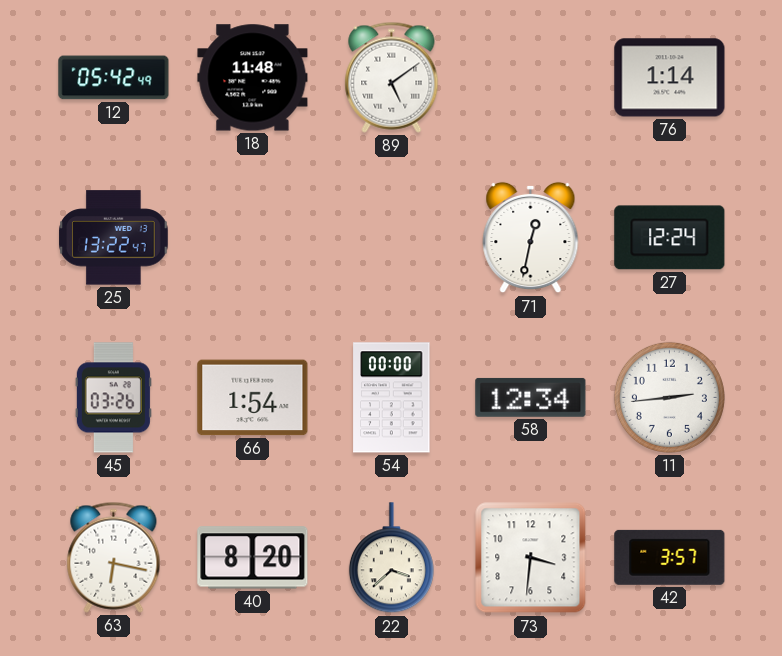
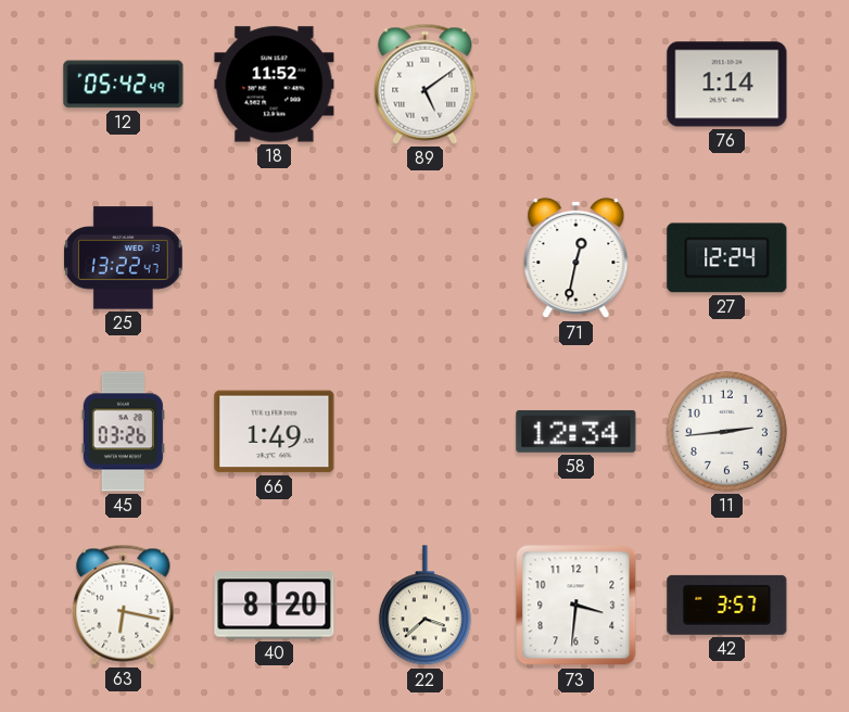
18: 11:48 -> 11:52
66: 1:54 -> 1:49
54: 00:00 -> none
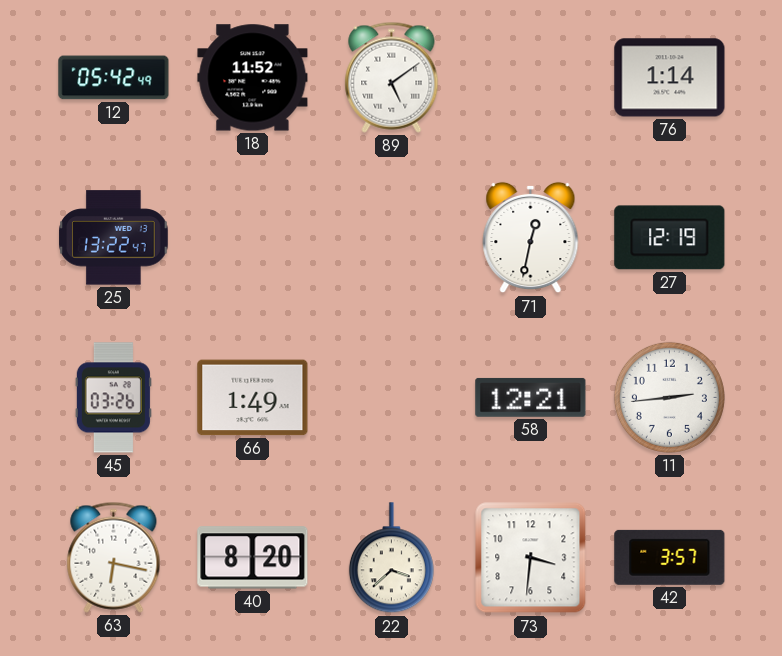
27: 12:24 -> 12:19
58: 12:34 -> 12:21
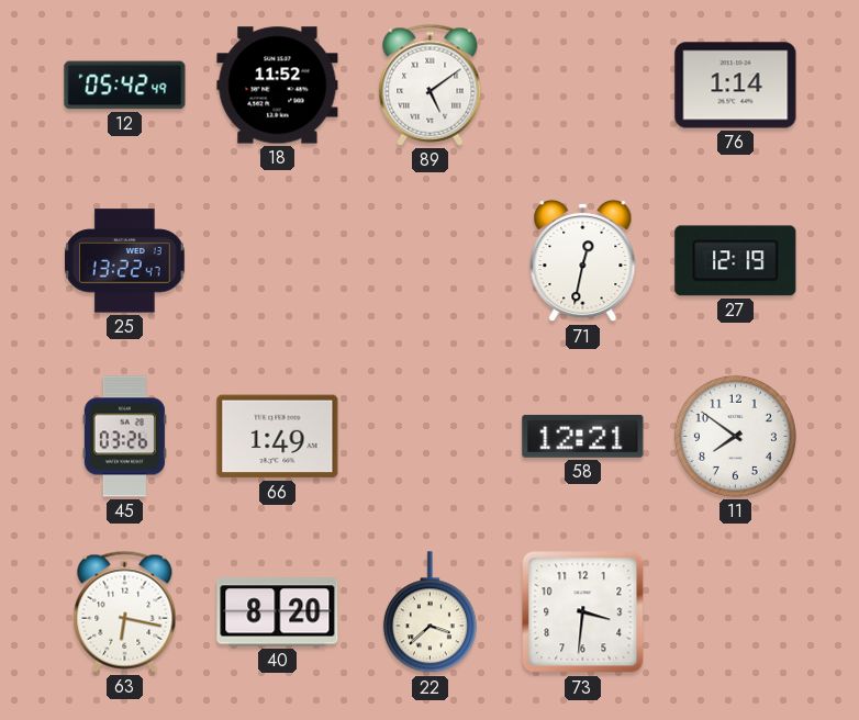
11: 2:44 -> 7:51
42: 3:57 -> none
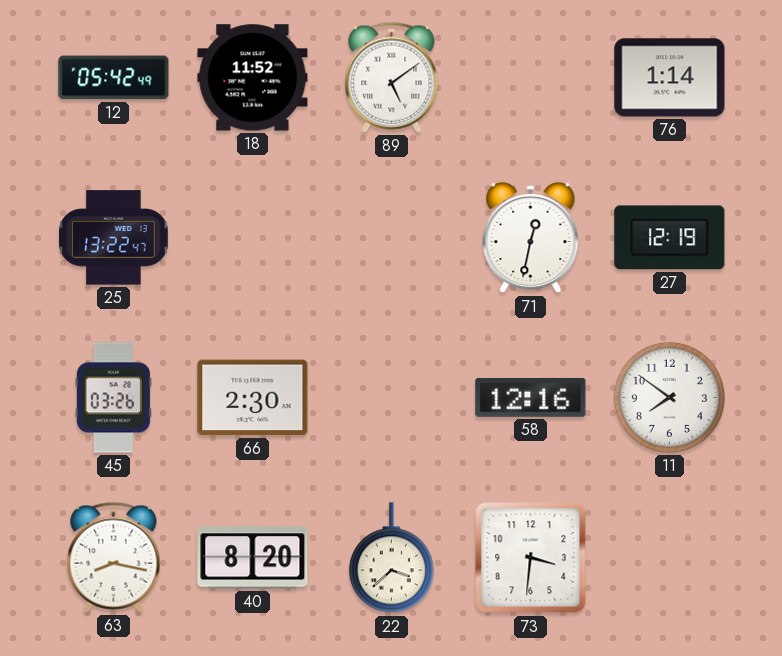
66: 1:49 -> 2:30
58: 12:21 -> 12:16
63: 6:17 -> 8:17
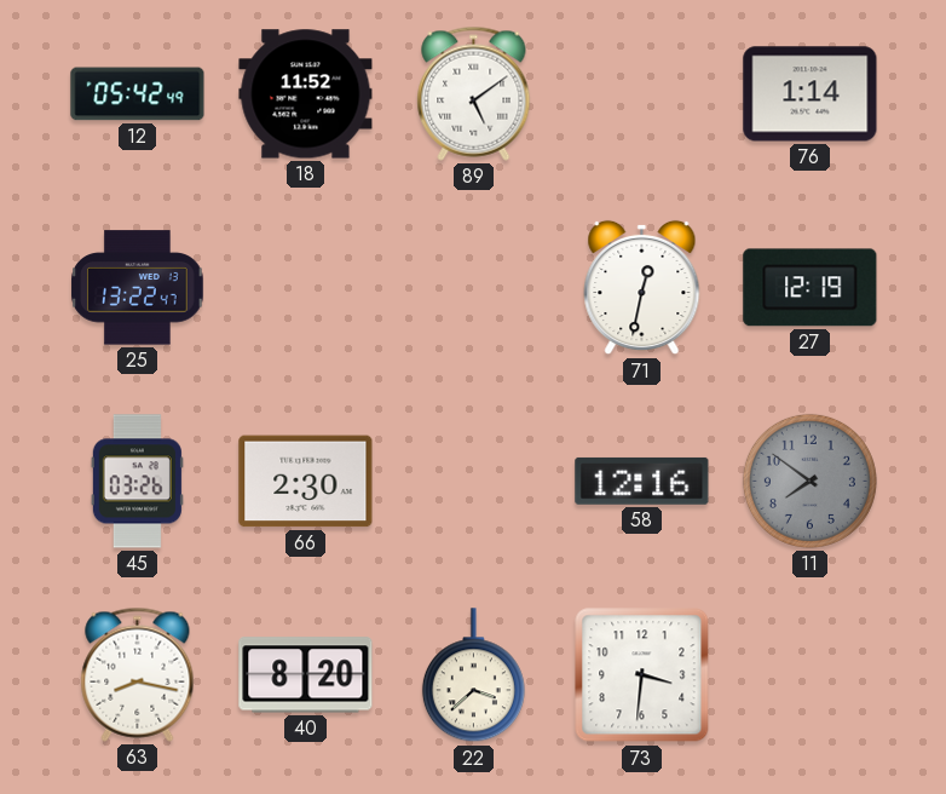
11 dial: white -> grey
